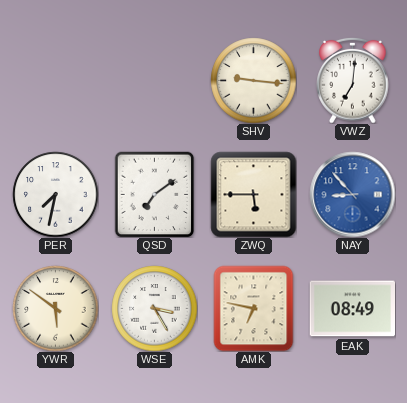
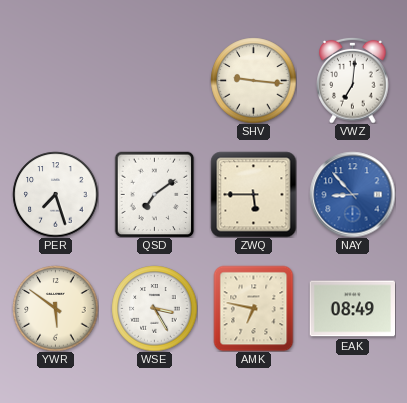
PER: 7:32 -> 7:27
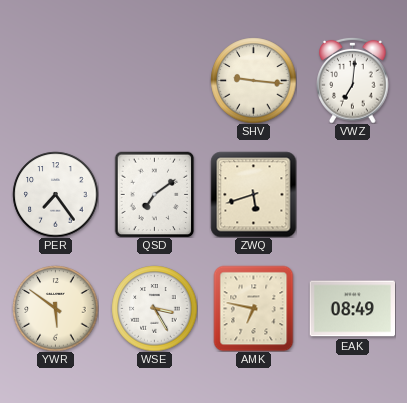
PER: 7:27 -> 7:24
ZWQ: 5:45 -> 5:42
NAY: 8:53 -> none
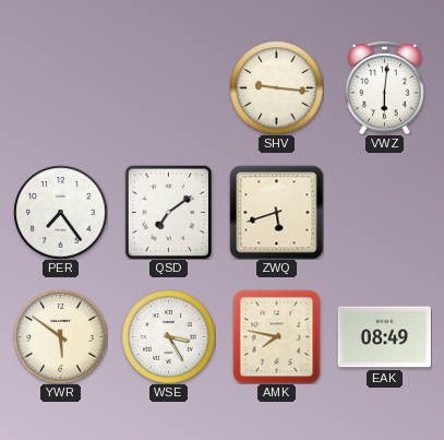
VWZ: 7:01 -> 6:01
AMK: 6:47 -> 7:47
